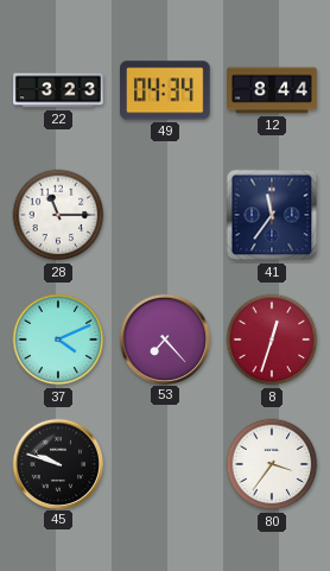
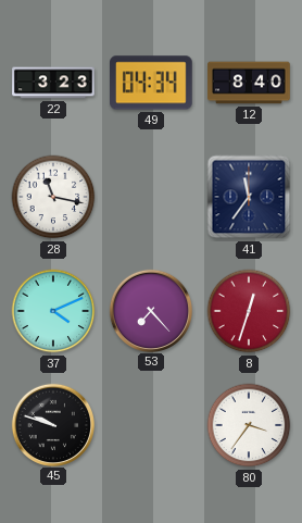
12: 8:44 -> 8:40
28: 11:15 -> 11:17
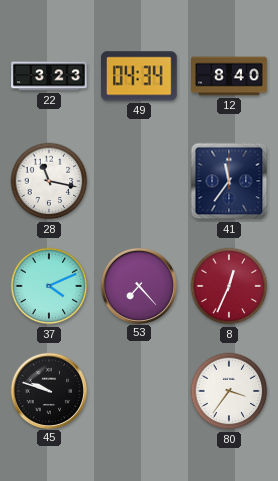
8: 12:33 -> 12:34
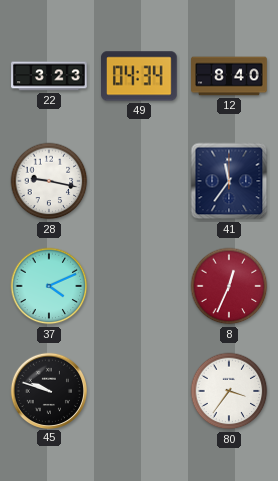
28: 11:17 -> 9:17
53: 7:23 -> none
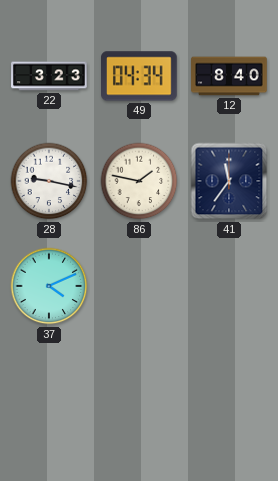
86: none -> 1:47
8: 12:34 -> none
45: 9:48 -> none
80: 3:36 -> none
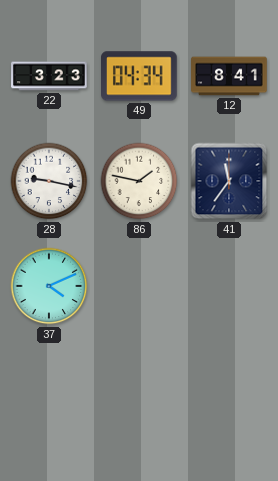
12: 8:40 -> 8:41
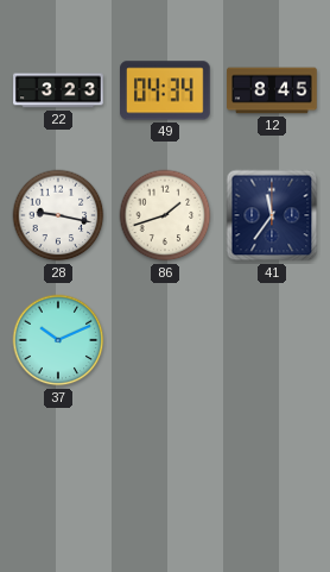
12: 8:41 -> 8:45
86: 1:47 -> 1:42
37: 4:11 -> 10:11
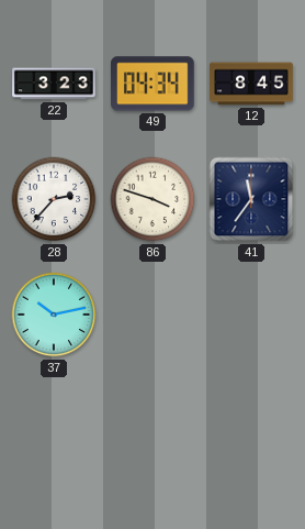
28: 9:17 -> 2:37
86: 1:42 -> 3:48
37: 10:11 -> 10:13
